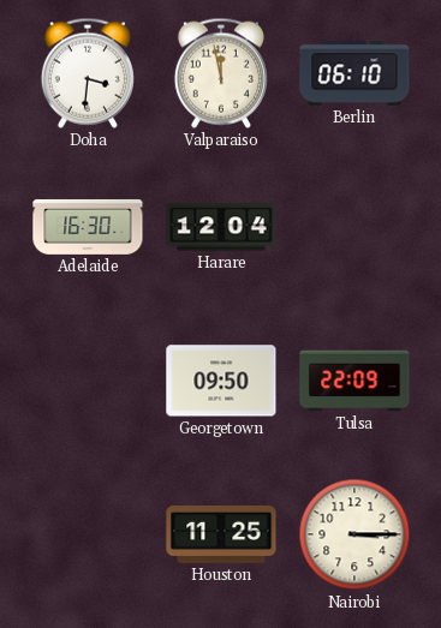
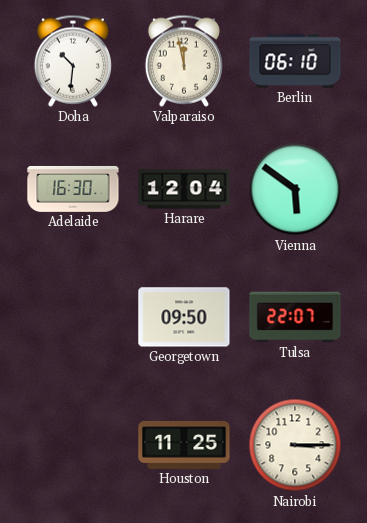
Doha: 3:31 -> 10:31
Vienna: none -> 5:51
Tulsa: 22:09 -> 22:07
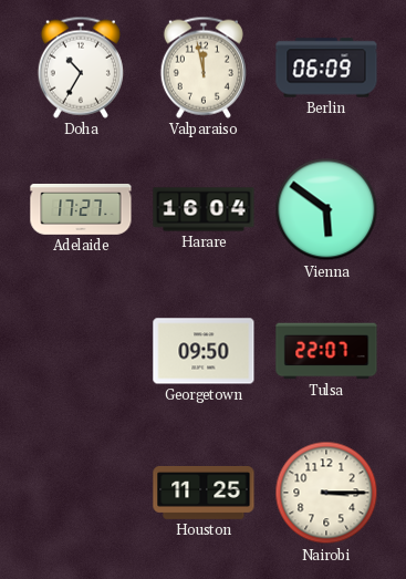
Doha: 10:31 -> 10:35
Berlin: 06:10 -> 06:09
Adelaide: 16:30 -> 17:27
Harare: 12:04 -> 16:04
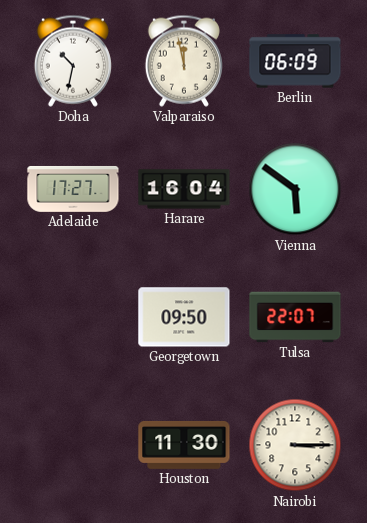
Doha: 10:35 -> 10:32
Houston: 11:25 -> 11:30
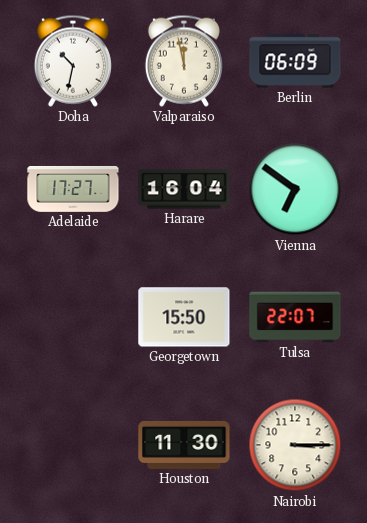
Vienna: 5:51 -> 6:51
Georgetown: 09:50 -> 15:50
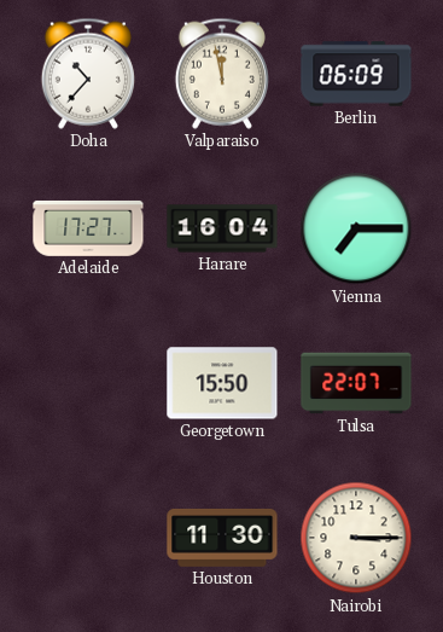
Doha: 10:32 -> 10:37
Vienna: 6:51 -> 7:15
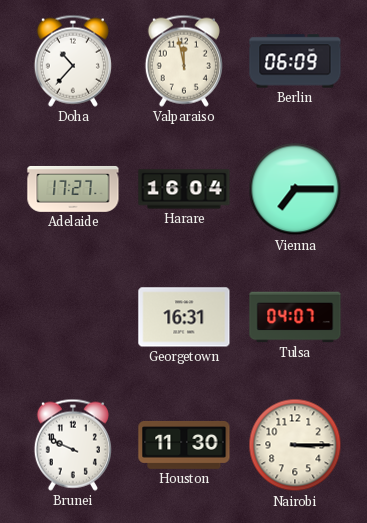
Georgetown: 15:50 -> 16:31
Tulsa: 22:07 -> 04:07
Brunei: none -> 9:49
